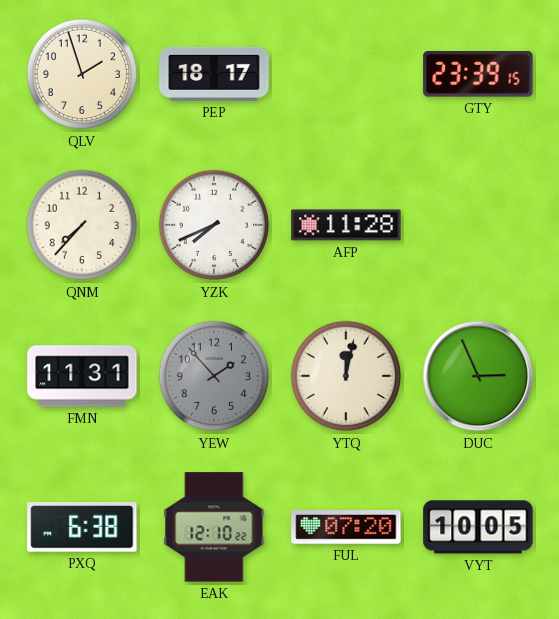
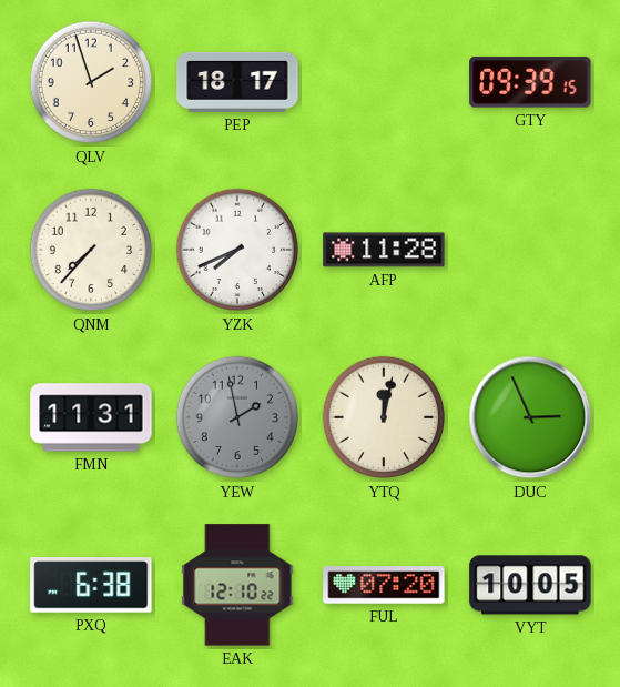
GTY: 23:39 -> 09:39
YEW: 1:53 -> 1:58
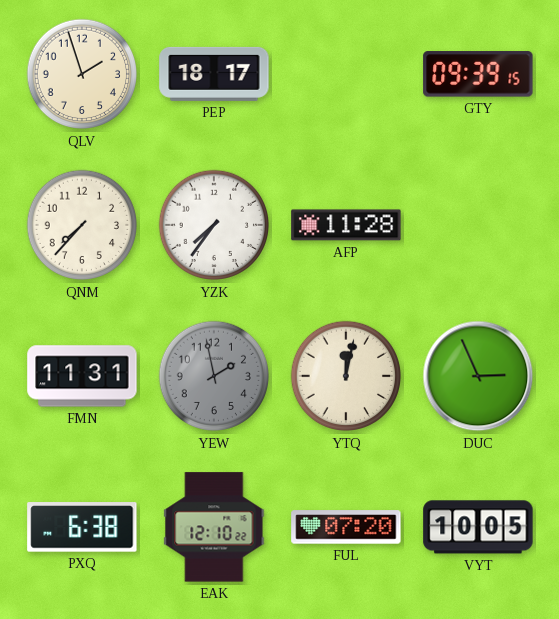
YZK: 7:41 -> 7:36
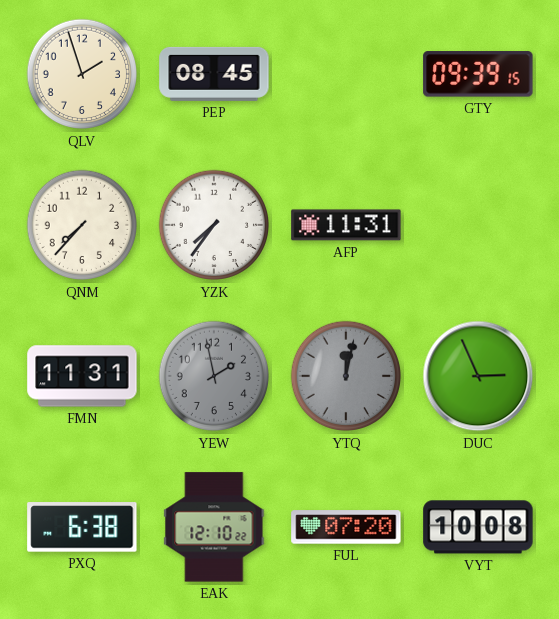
PEP: 18:17 -> 08:45
AFP: 11:28 -> 11:31
YTQ dial: cream -> grey
VYT: 10:05 -> 10:08
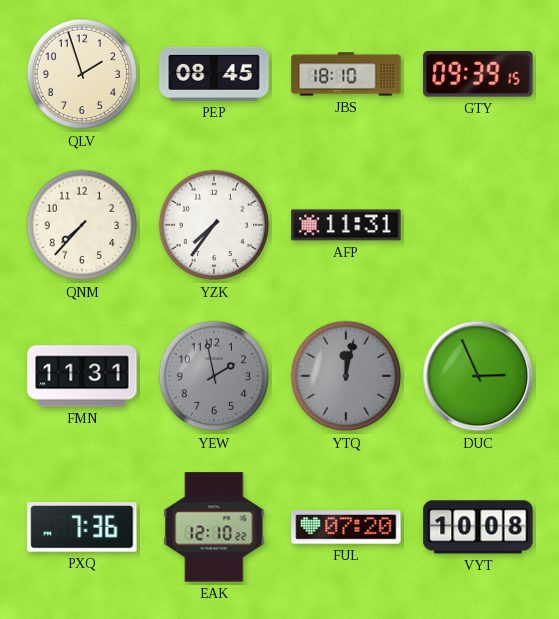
JBS: none -> 18:10
PXQ: 6:38 -> 7:36
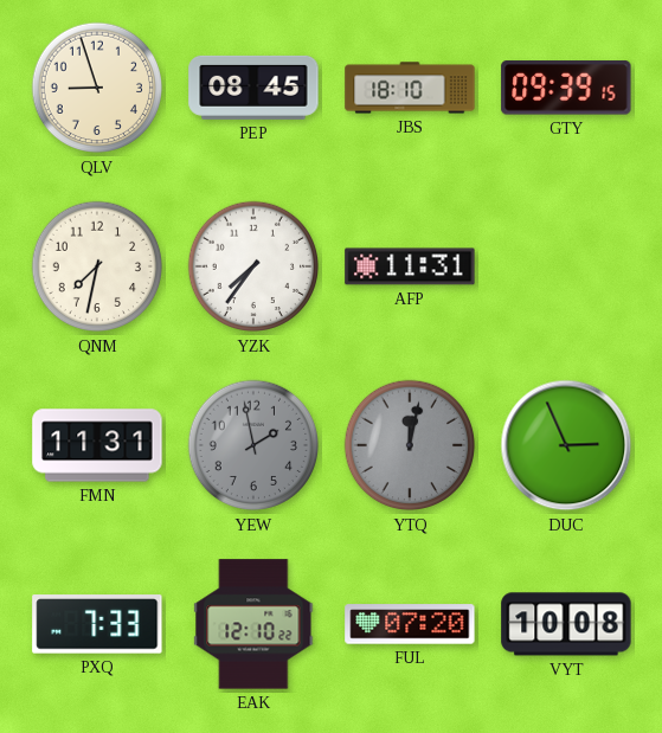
QLV: 1:57 -> 8:57
QNM: 7:37 -> 7:32
PXQ: 7:36 -> 7:33
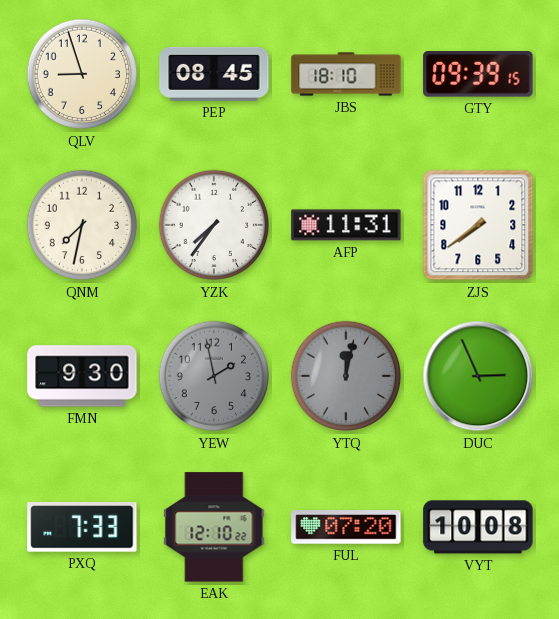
ZJS: none -> 7:39
FMN: 11:31 -> 9:30
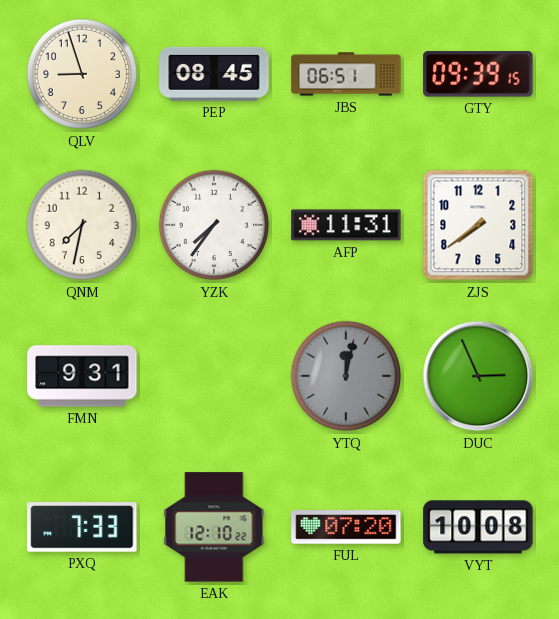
JBS: 18:10 -> 06:51
FMN: 9:30 -> 9:31
YEW: 1:58 -> none
